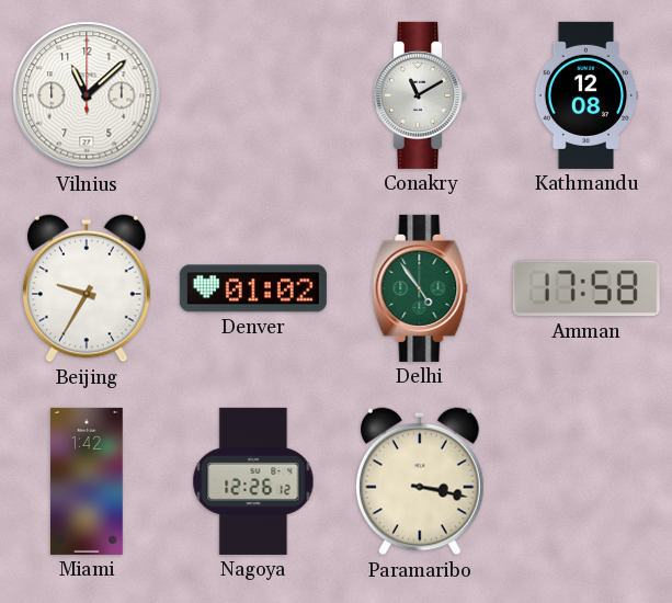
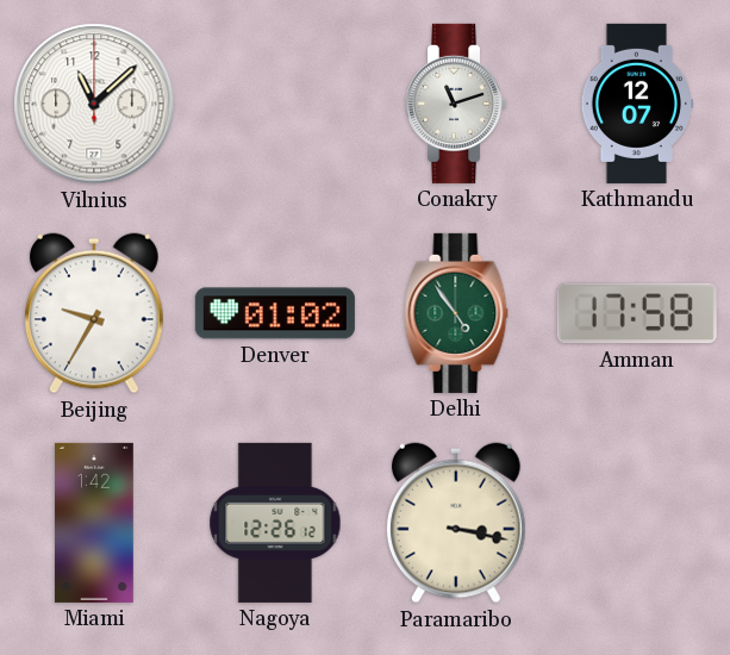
Conakry: 11:10 -> 11:12
Kathmandu: 12:08 -> 12:07
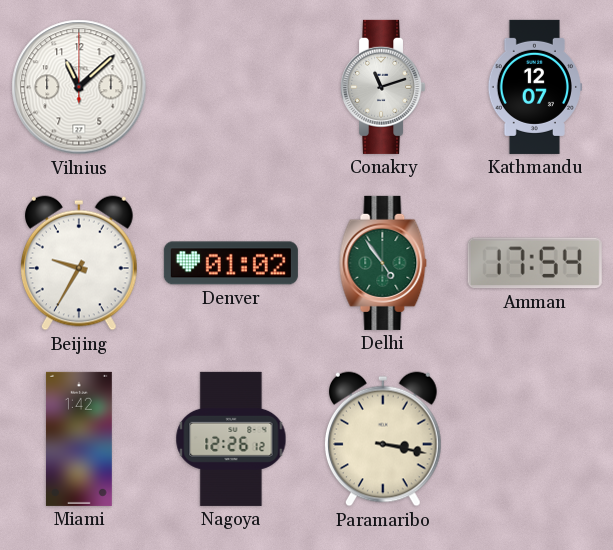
Amman: 17:58 -> 17:54
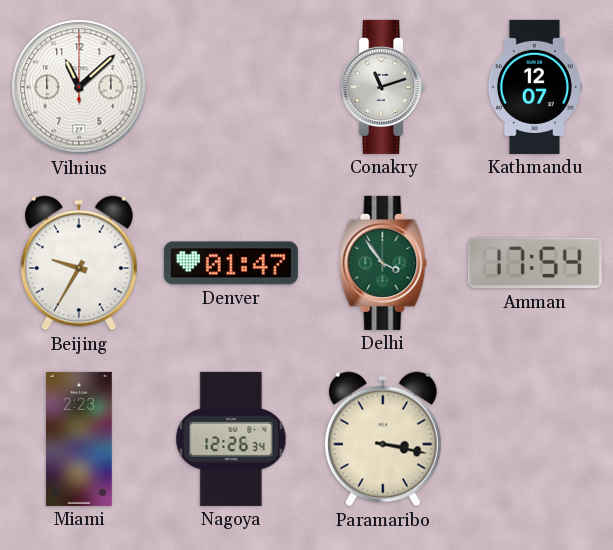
Denver: 01:02 -> 01:47
Delhi: 4:54 -> 3:54
Miami: 1:42 -> 2:23
Nagoya: 12:26:12 -> 12:26:34
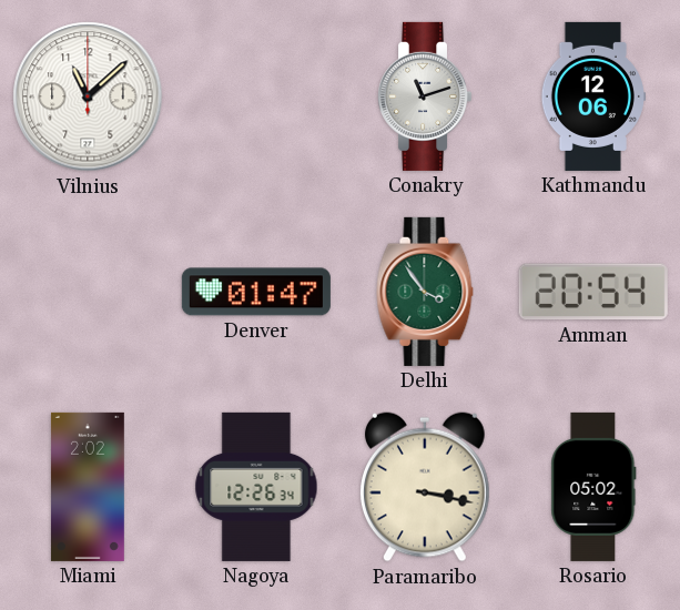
Kathmandu: 12:07 -> 12:06
Beijing: 9:35 -> none
Amman: 17:54 -> 20:54
Miami: 2:23 -> 2:02
Rosario: none -> 05:02
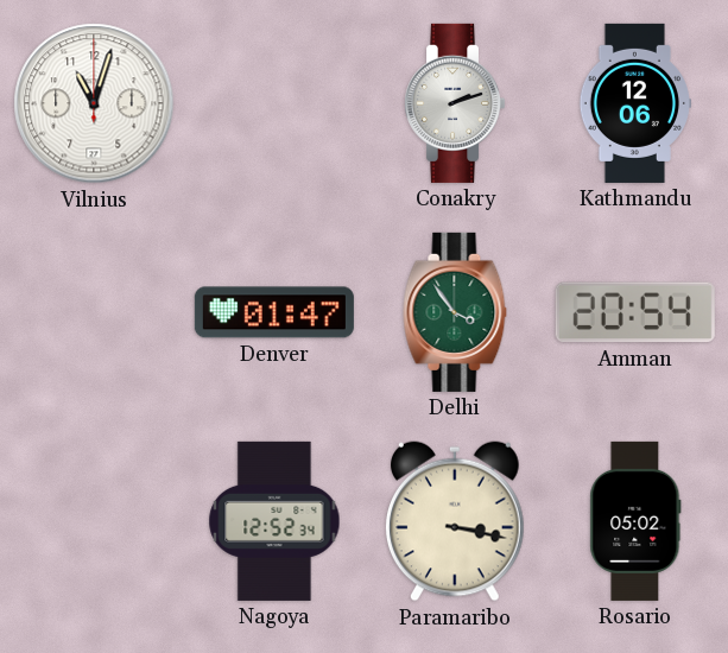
Vilnius: 11:08 -> 11:03
Conakry: 11:12 -> 2:12
Miami: 2:02 -> none
Nagoya: 12:26 -> 12:52
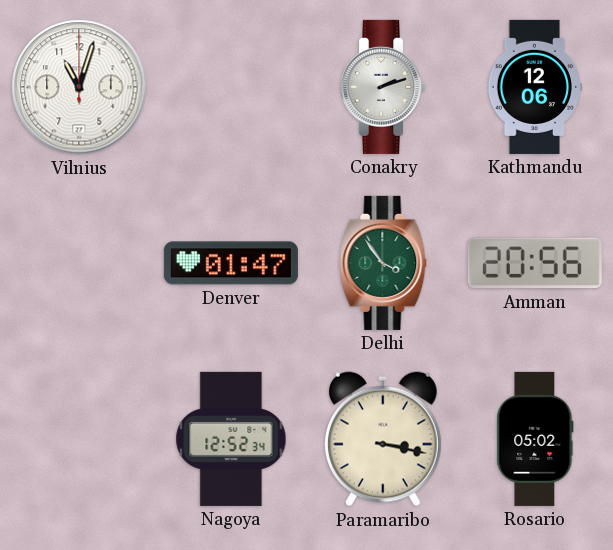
Amman: 20:54 -> 20:56
